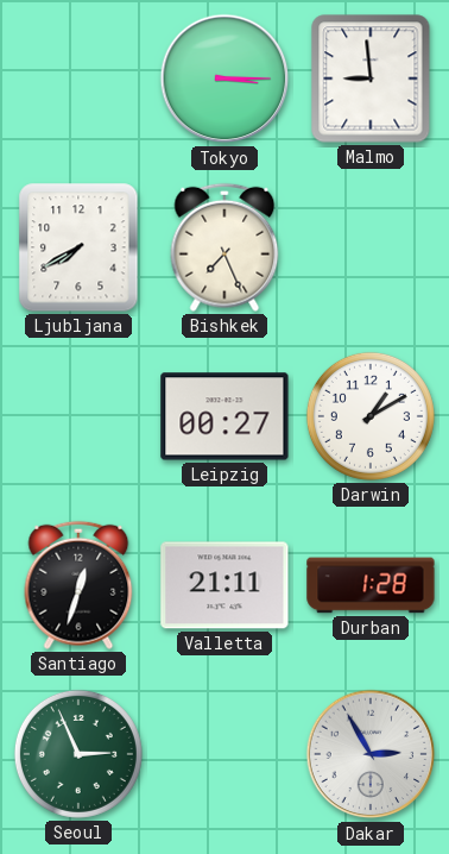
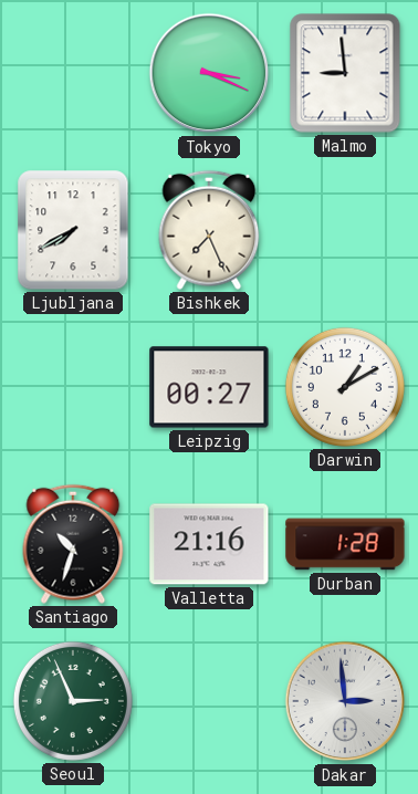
Tokyo: 3:15 -> 3:19
Santiago: 12:33 -> 10:33
Valletta: 21:11 -> 21:16
Dakar: 2:55 -> 2:59
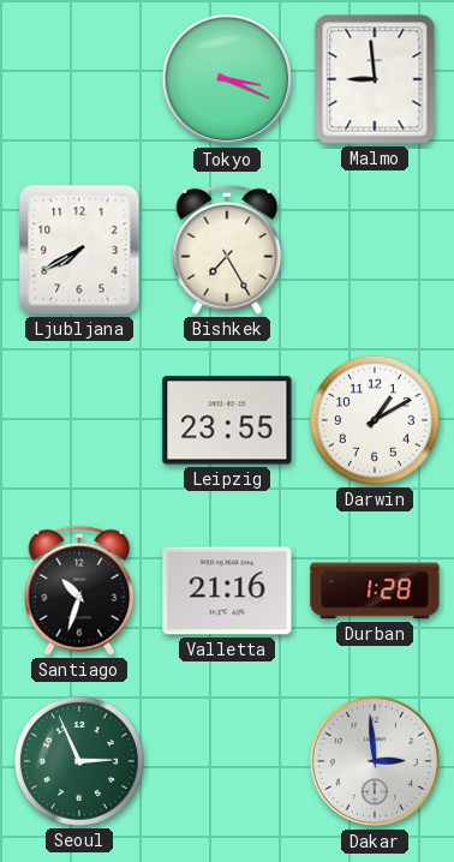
Bishkek: 7:26 -> 7:25
Leipzig: 00:27 -> 23:55
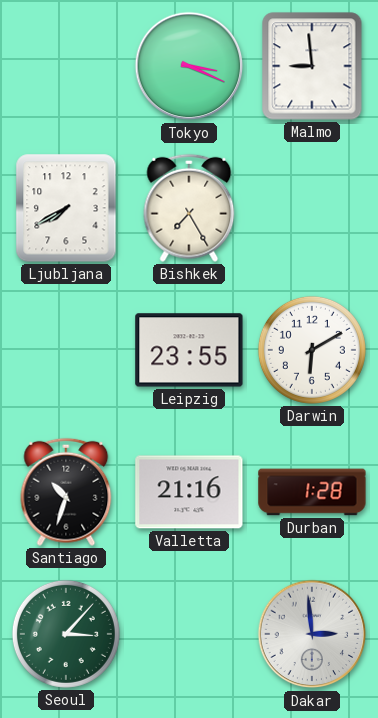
Darwin: 1:10 -> 6:10
Seoul: 2:56 -> 3:07
